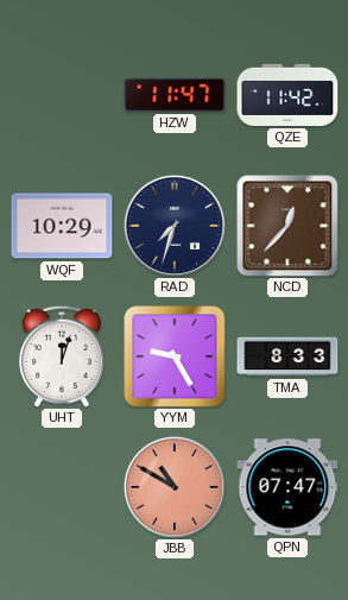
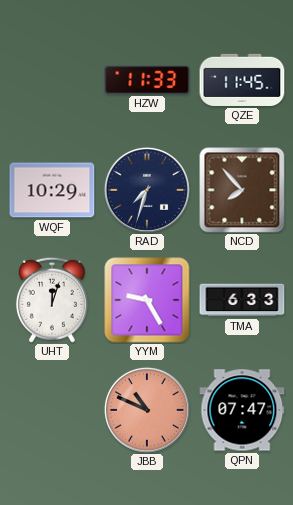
HZW: 11:47 -> 11:33
QZE: 11:42 -> 11:45
NCD: 12:37 -> 7:53
TMA: 8:33 -> 6:33
JBB: 10:50 -> 10:49
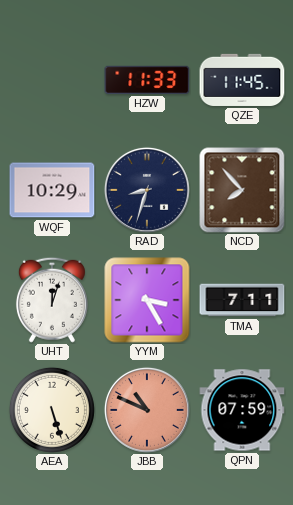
RAD: 7:33 -> 8:33
YYM: 9:25 -> 3:25
TMA: 6:33 -> 7:11
AEA: none -> 5:27
QPN: 07:47 -> 07:59
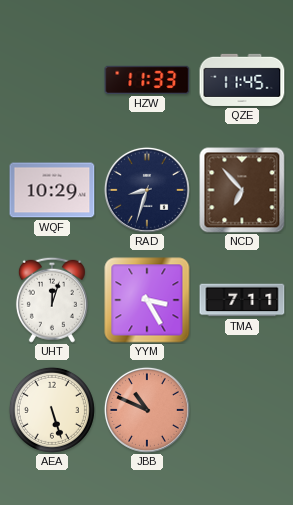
NCD: 7:53 -> 6:53
QPN: 07:59 -> none
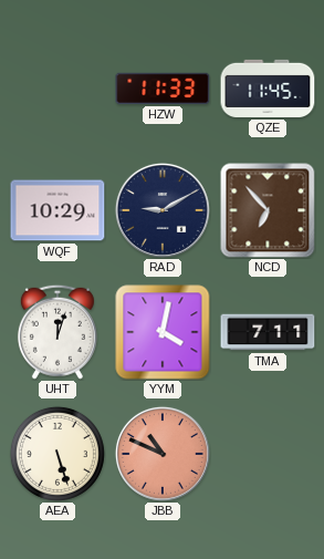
RAD: 8:33 -> 9:10
YYM: 3:25 -> 4:02
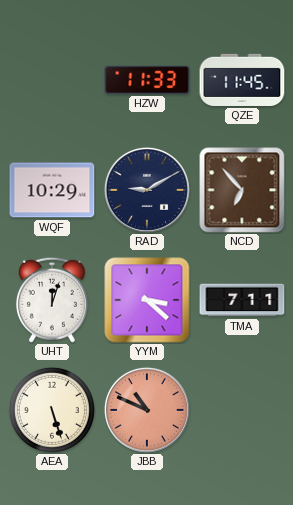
YYM: 4:02 -> 3:22
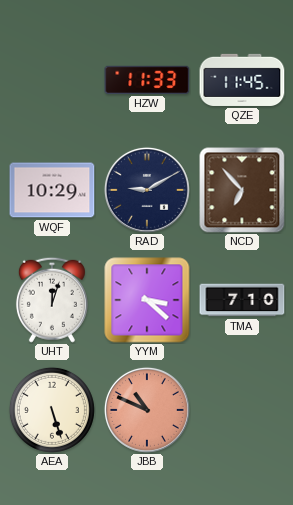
TMA: 7:11 -> 7:10
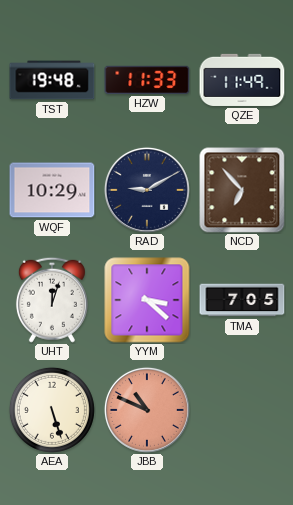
TST: none -> 19:48
QZE: 11:45 -> 11:49
TMA: 7:10 -> 7:05
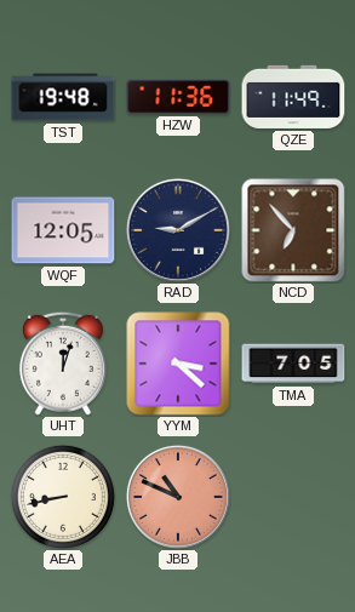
HZW: 11:33 -> 11:36
WQF: 10:29 -> 12:05
AEA: 5:27 -> 8:43
